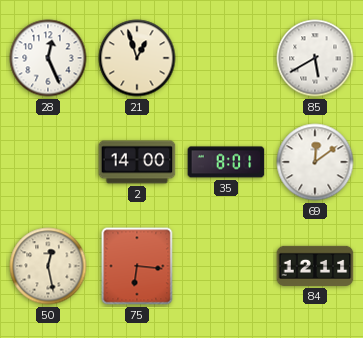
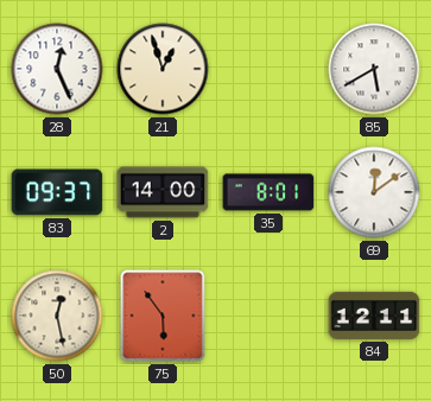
83: none -> 09:37
75: 6:16 -> 5:54
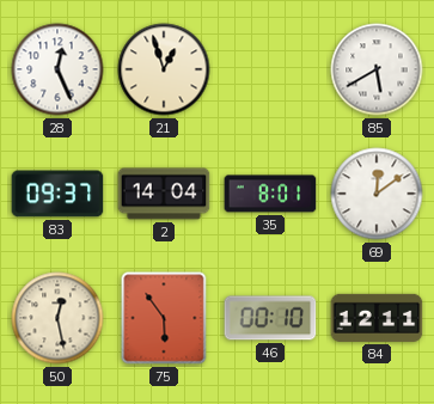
2: 14:00 -> 14:04
46: none -> 00:10
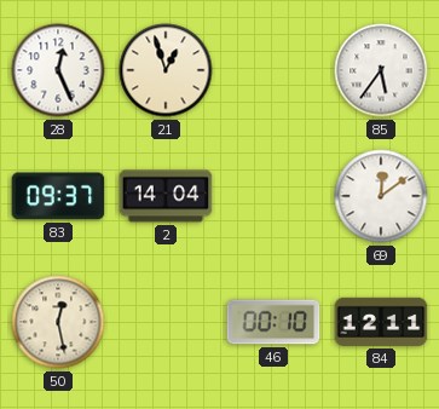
85: 5:40 -> 5:36
35: 8:01 -> none
75: 5:54 -> none
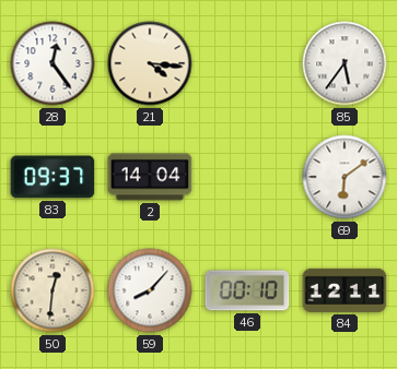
28: 12:26 -> 12:24
21: 12:57 -> 4:16
69: 12:09 -> 6:09
50: 12:28 -> 12:31
59: none -> 8:07
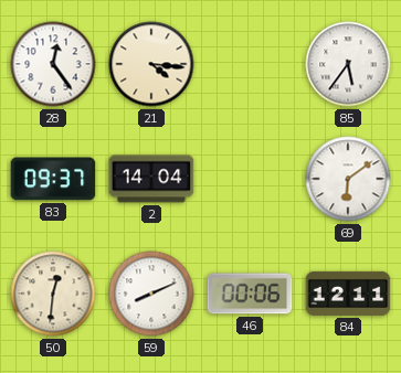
59: 8:07 -> 8:11
46: 00:10 -> 00:06
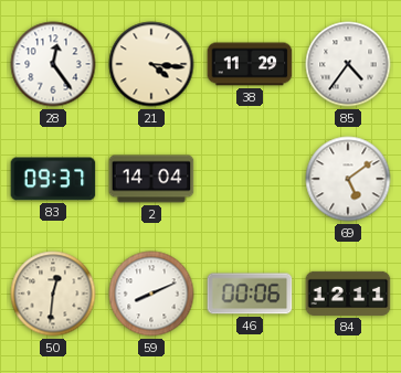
38: none -> 11:29
85: 5:36 -> 4:36
69: 6:09 -> 5:09
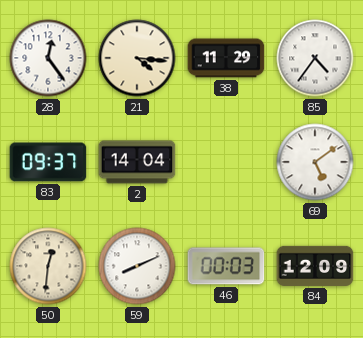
46: 00:06 -> 00:03
84: 12:11 -> 12:09
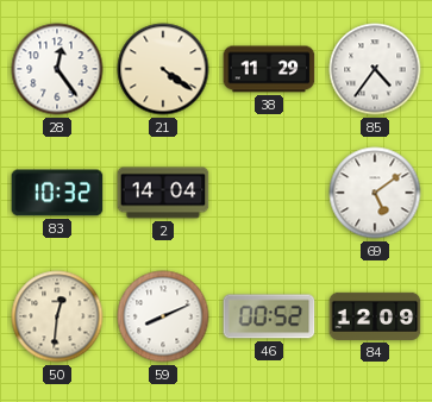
21: 4:16 -> 4:21
83: 09:37 -> 10:32
46: 00:03 -> 00:52
